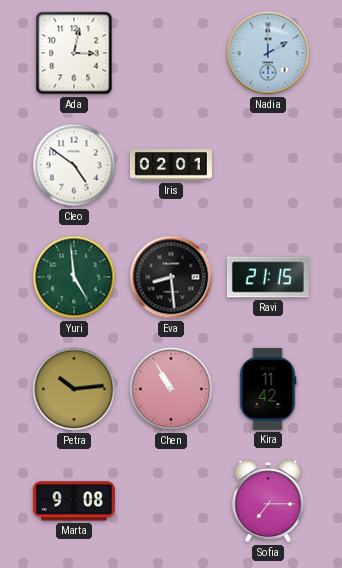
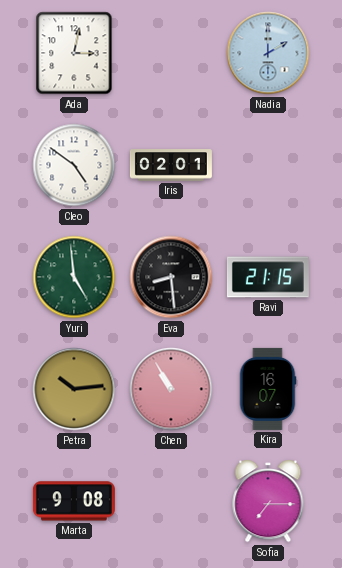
Kira: 11:42 -> 16:07
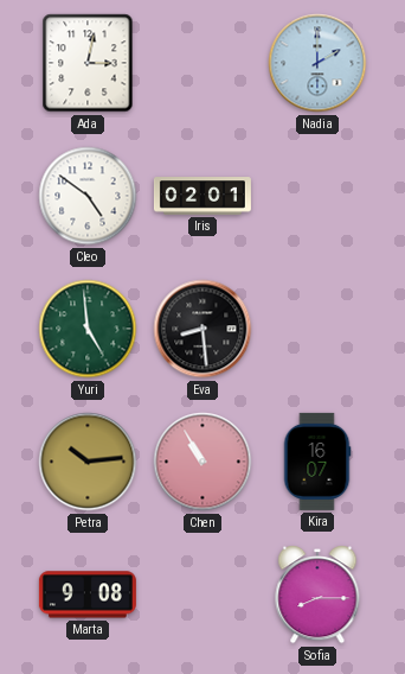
Ravi: 21:15 -> none
Sofia: 7:15 -> 8:15
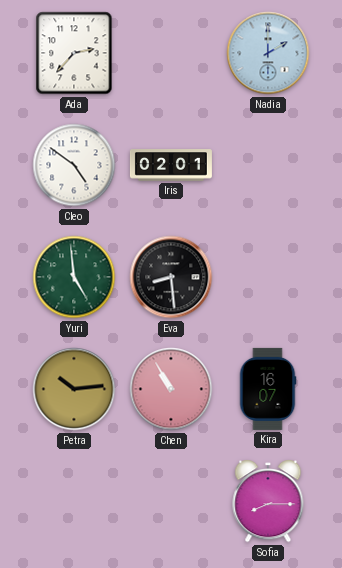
Ada: 3:02 -> 2:37
Marta: 9:08 -> none
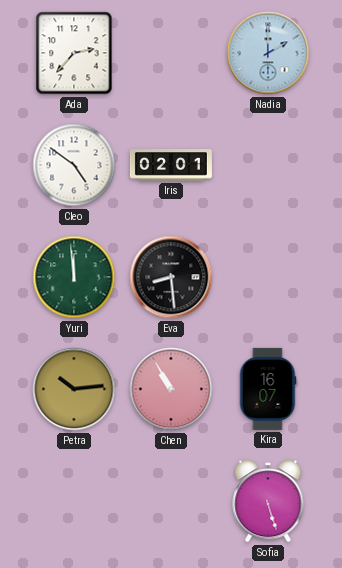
Yuri: 4:59 -> 11:59
Sofia: 8:15 -> 5:27
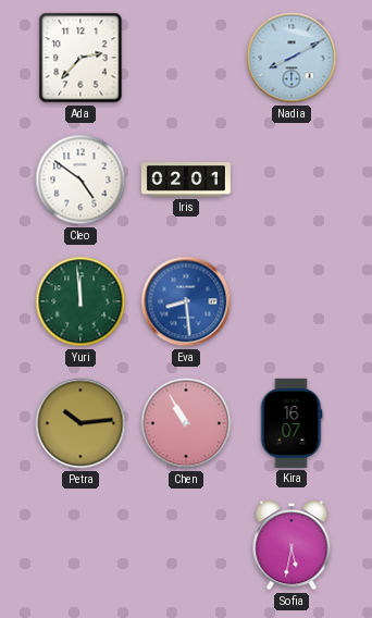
Nadia: 2:00 -> 8:10
Eva dial: black -> blue
Sofia: 5:27 -> 5:32
